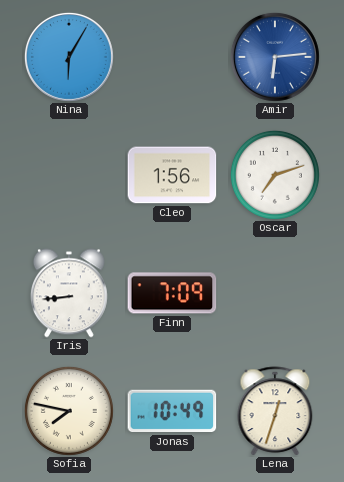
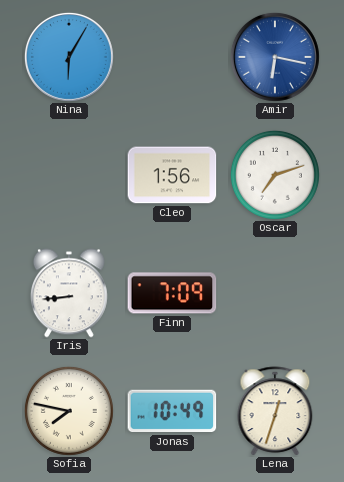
Amir: 6:14 -> 6:17
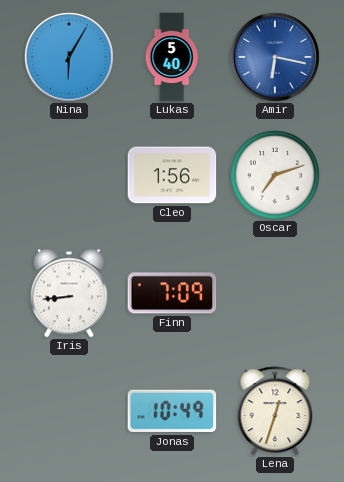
Lukas: none -> 5:40
Sofia: 7:47 -> none
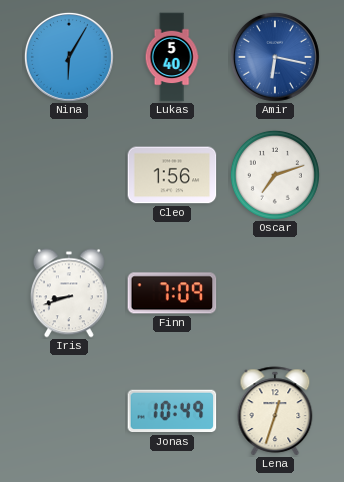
Iris: 8:44 -> 8:42
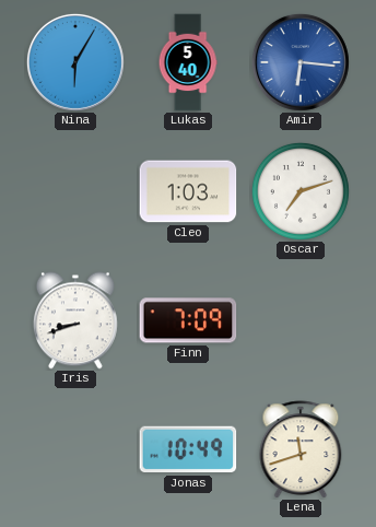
Amir: 6:17 -> 6:16
Cleo: 1:56 -> 1:03
Lena: 12:33 -> 11:42
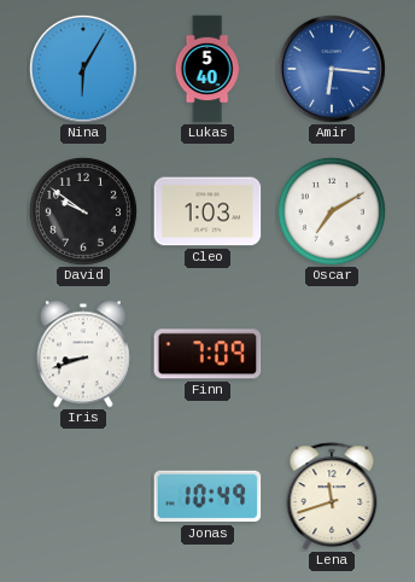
David: none -> 9:51
Oscar: 7:12 -> 7:10
